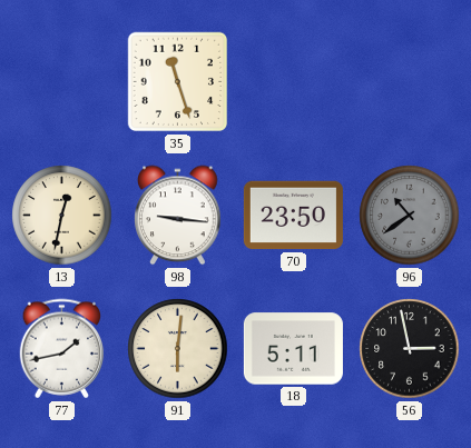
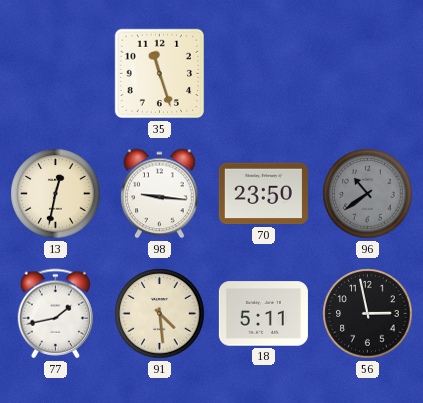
91: 6:01 -> 4:29
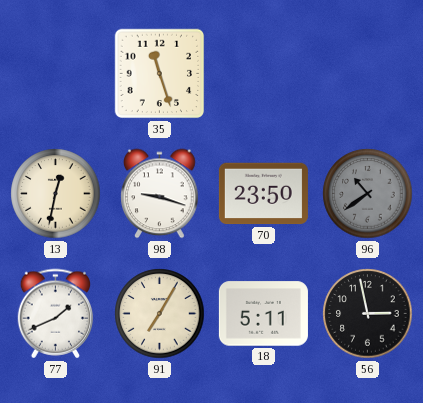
98: 9:16 -> 9:18
77: 1:43 -> 1:41
91: 4:29 -> 7:05
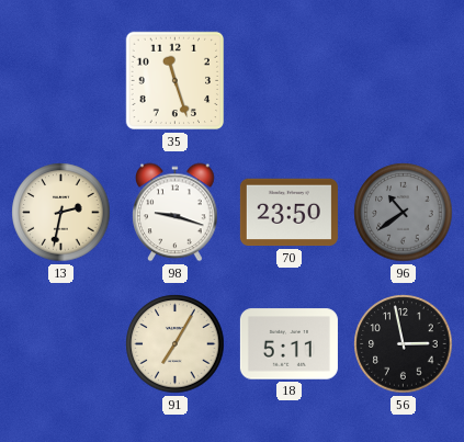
13: 12:32 -> 2:32
77: 1:41 -> none
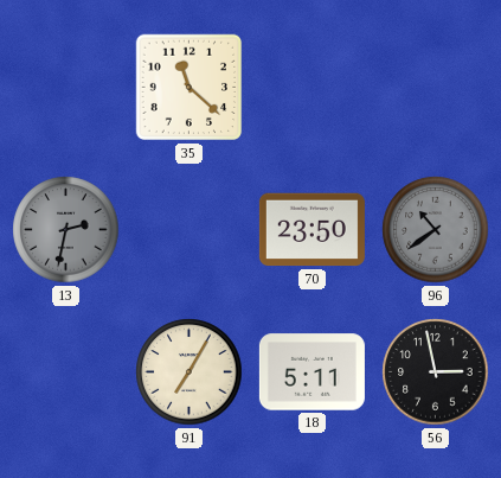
35: 11:27 -> 11:22
13 dial: cream -> grey
98: 9:18 -> none
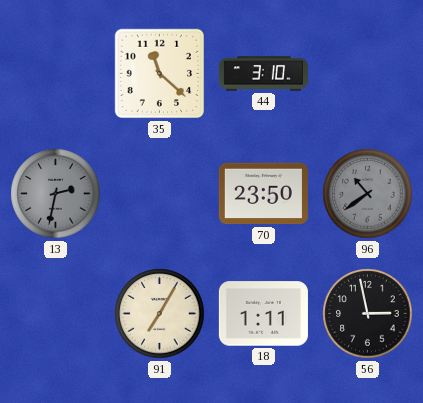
44: none -> 3:10
18: 5:11 -> 1:11
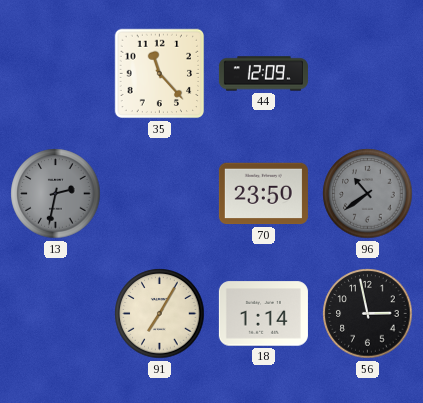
35: 11:22 -> 11:23
44: 3:10 -> 12:09
18: 1:11 -> 1:14
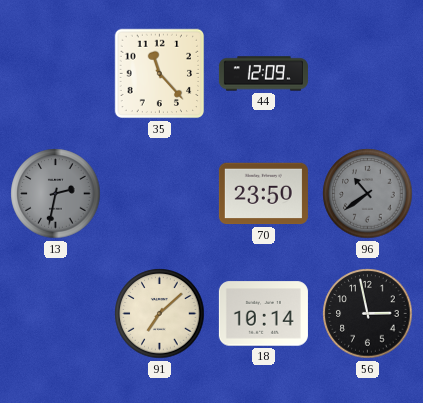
91: 7:05 -> 7:08
18: 1:14 -> 10:14
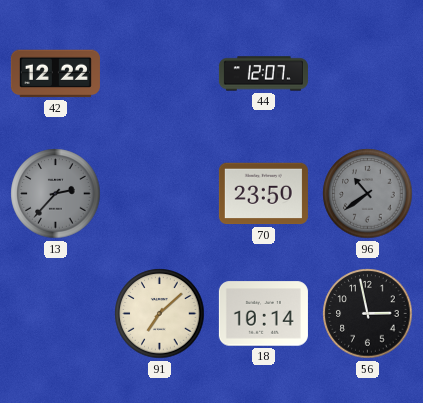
42: none -> 12:22
35: 11:23 -> none
44: 12:09 -> 12:07
13: 2:32 -> 2:37
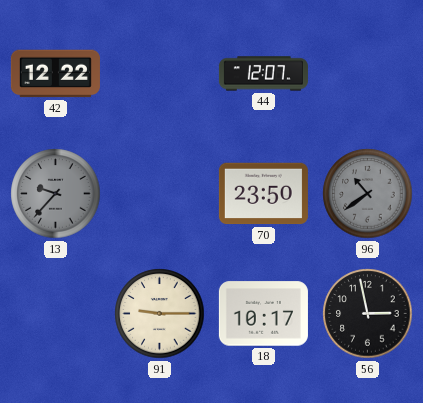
13: 2:37 -> 9:37
91: 7:08 -> 9:15
18: 10:14 -> 10:17
